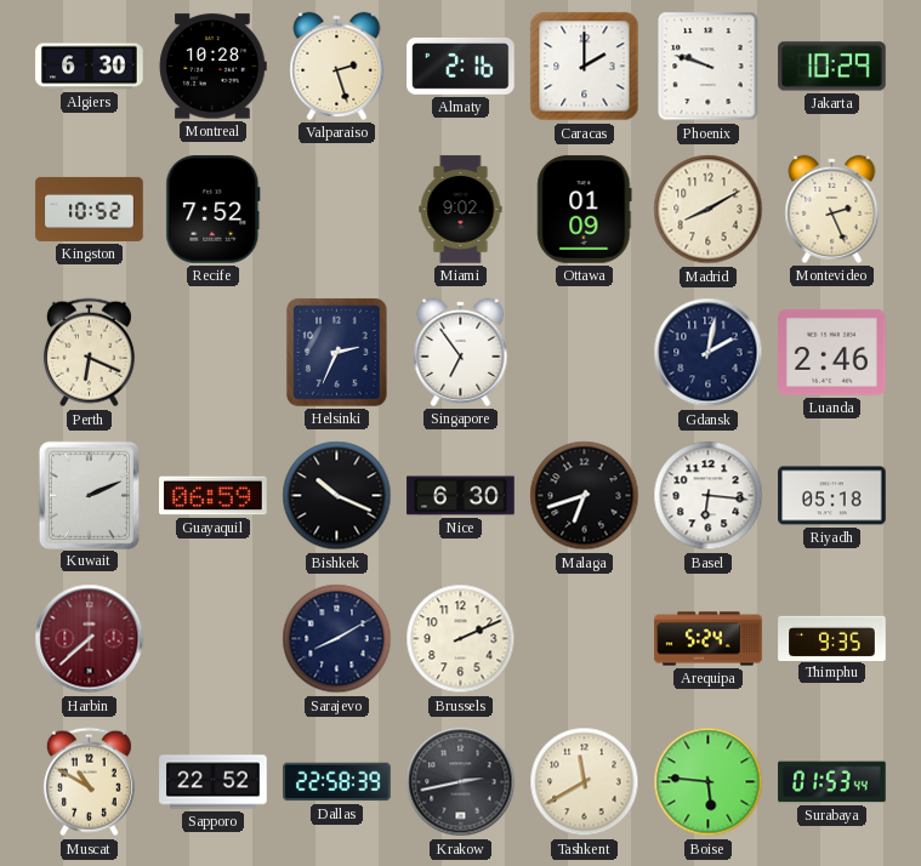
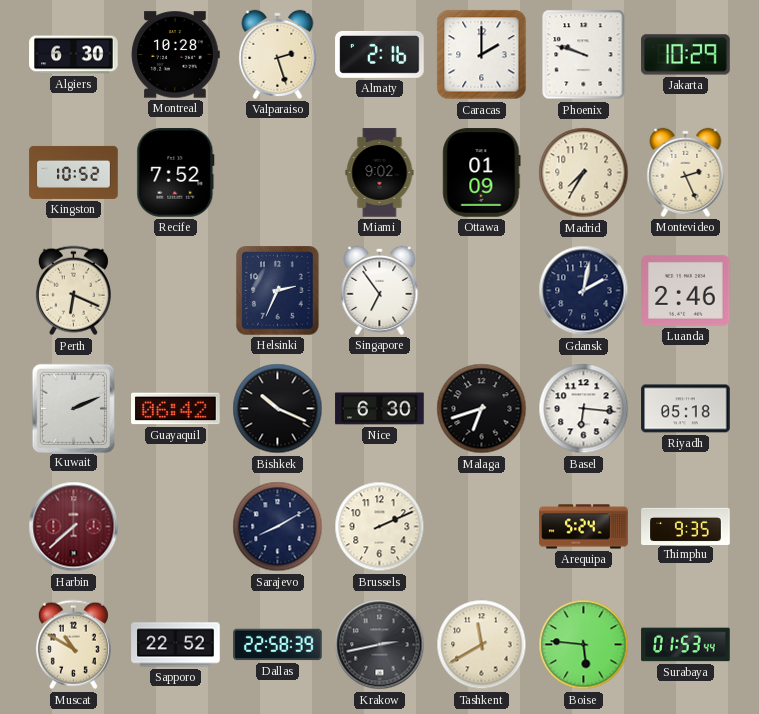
Madrid: 8:10 -> 7:35
Guayaquil: 06:59 -> 06:42
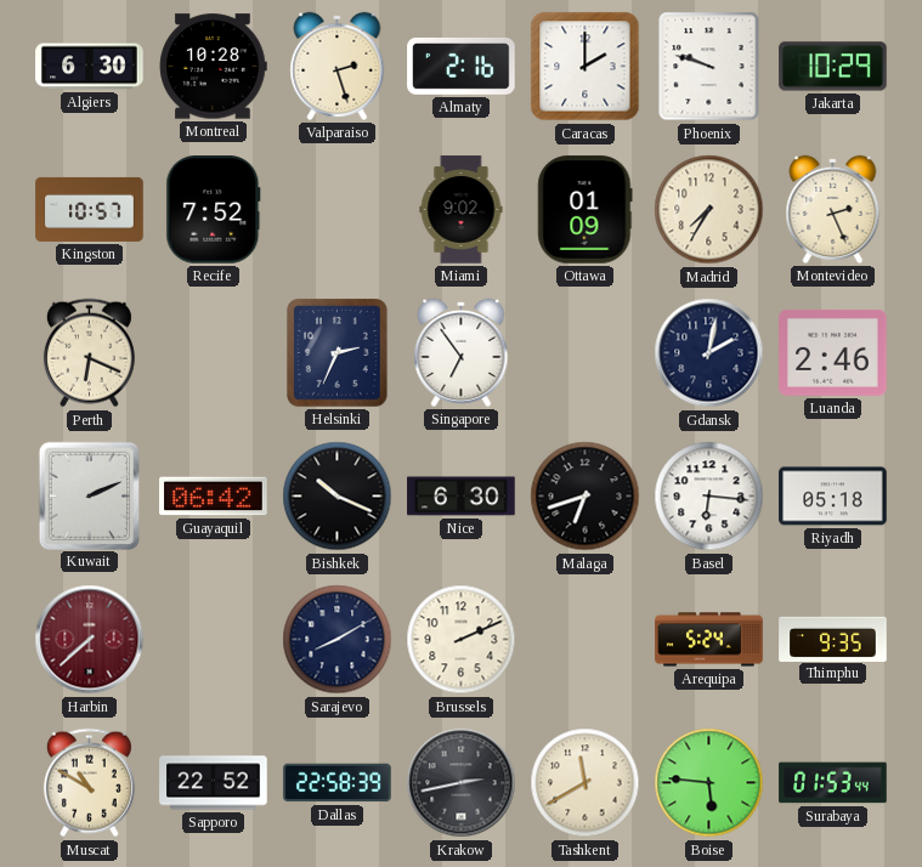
Kingston: 10:52 -> 10:57
